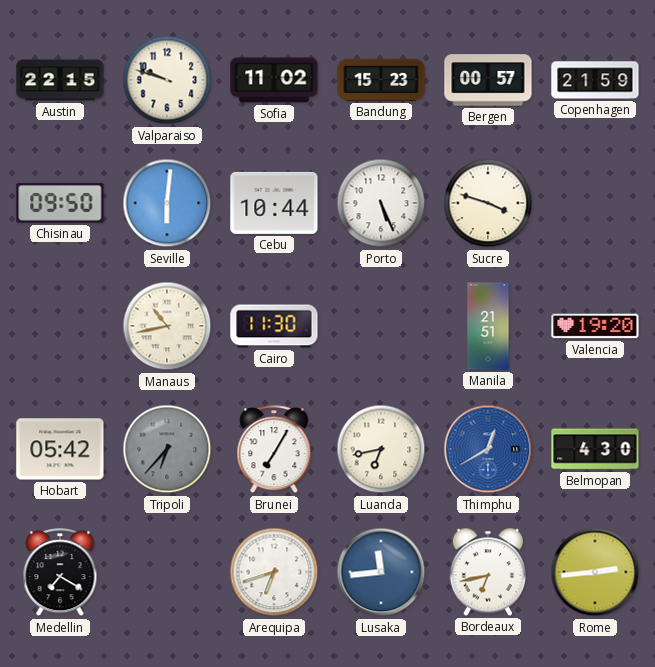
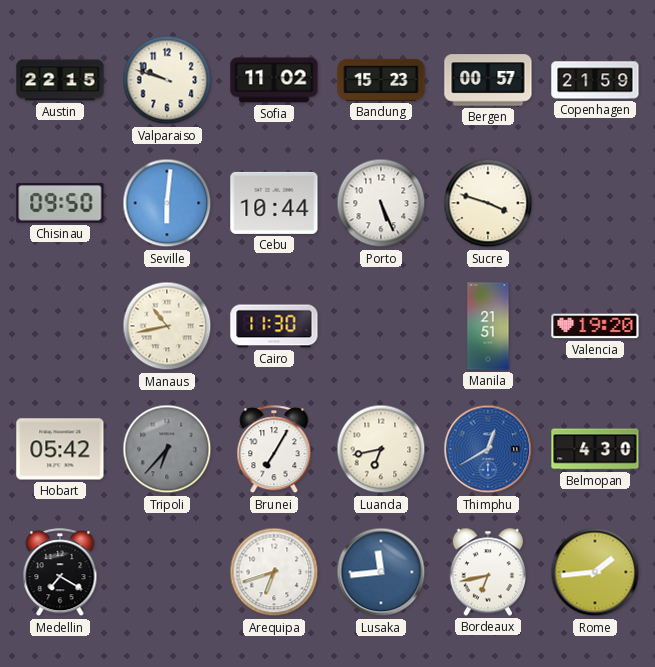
Rome: 2:44 -> 1:44
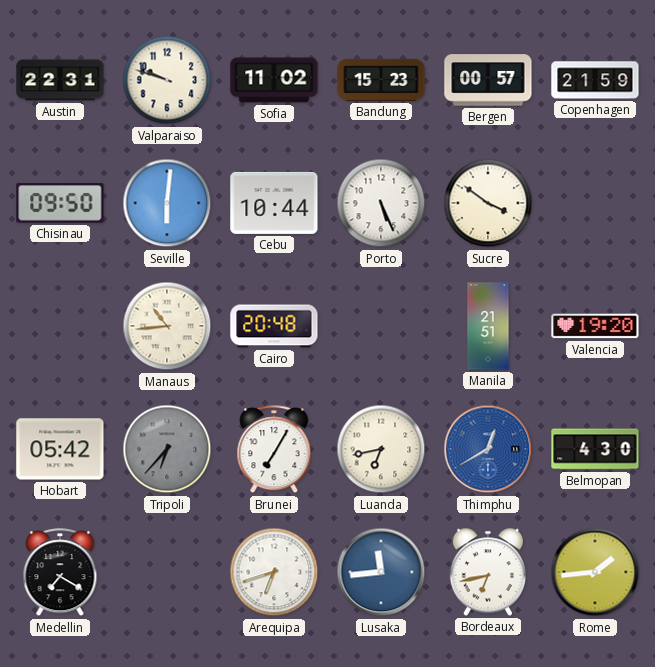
Austin: 22:15 -> 22:31
Sucre: 3:48 -> 3:51
Manaus: 10:43 -> 10:44
Cairo: 11:30 -> 20:48
